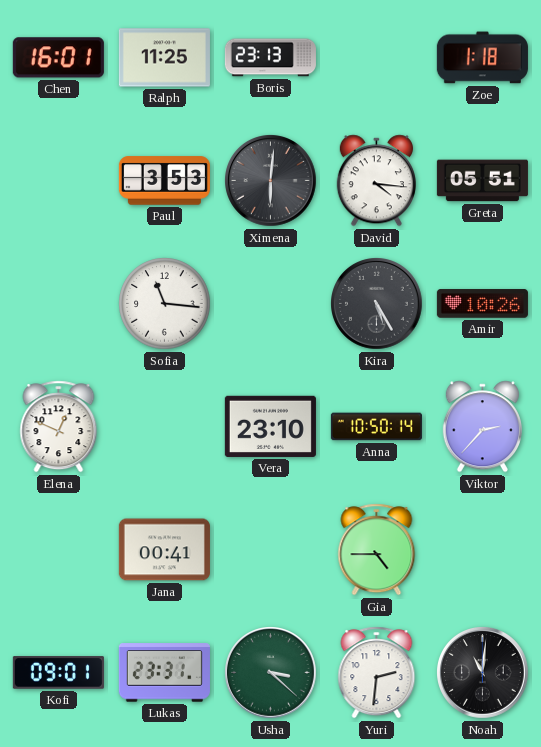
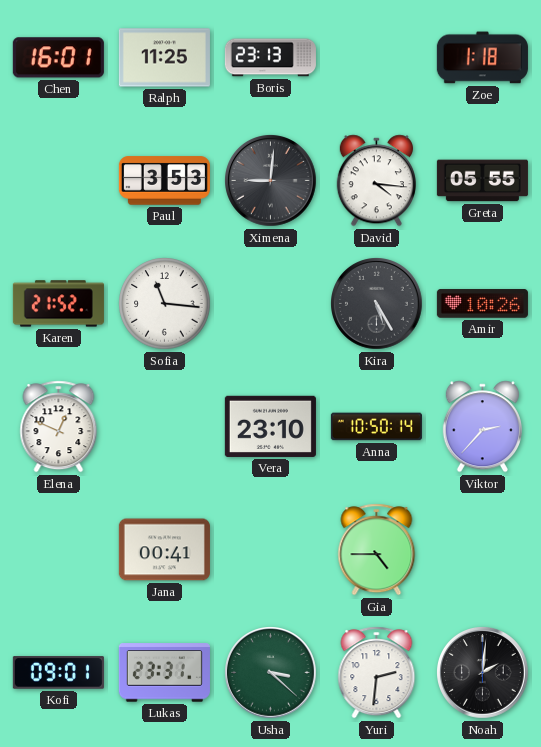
Ximena: 6:01 -> 9:01
Greta: 05:51 -> 05:55
Karen: none -> 21:52
Noah: 11:01 -> 2:01
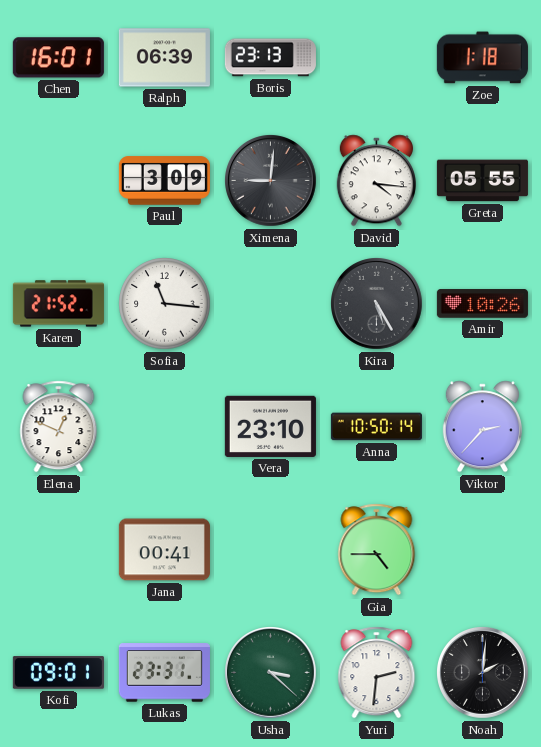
Ralph: 11:25 -> 06:39
Paul: 3:53 -> 3:09
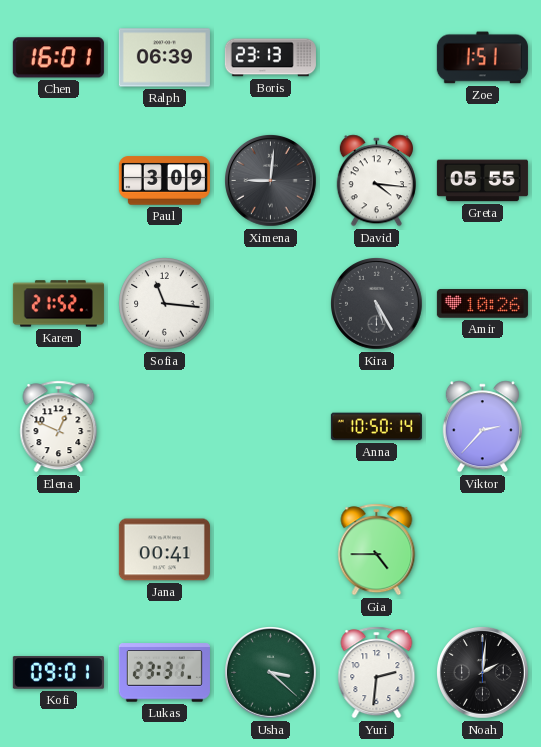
Zoe: 1:18 -> 1:51
Vera: 23:10 -> none
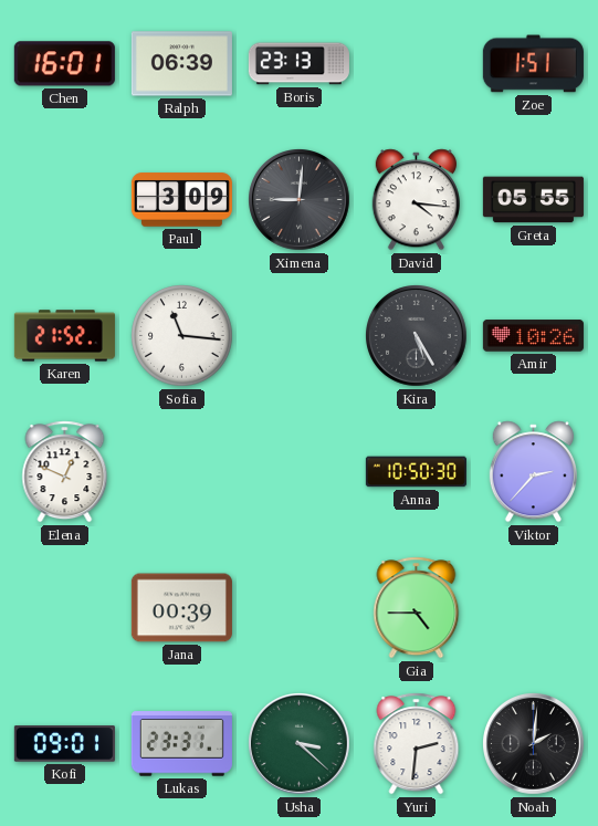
Anna: 10:50:14 -> 10:50:30
Jana: 00:41 -> 00:39
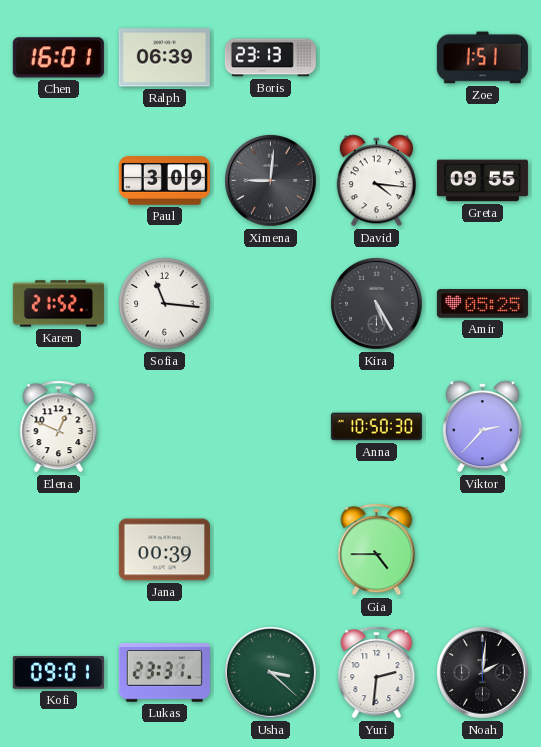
Greta: 05:55 -> 09:55
Amir: 10:26 -> 05:25
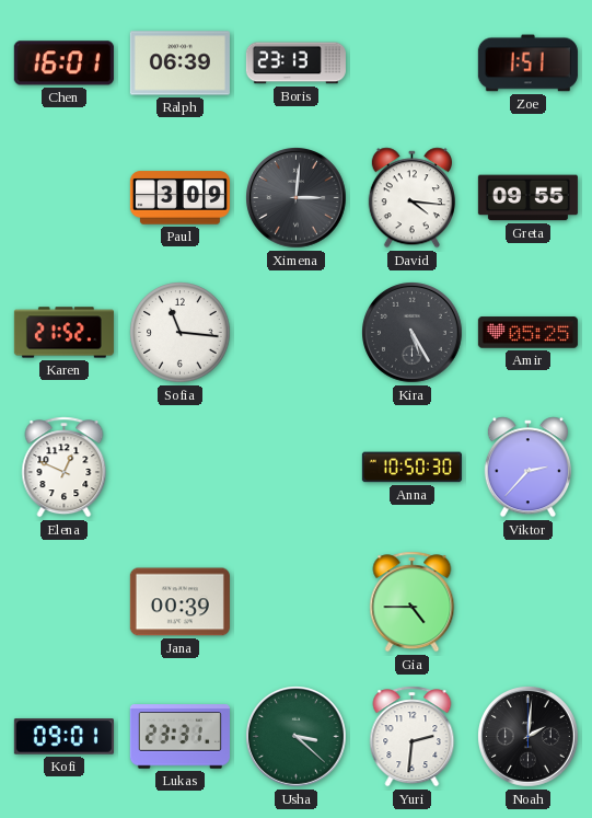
Ximena: 9:01 -> 3:01
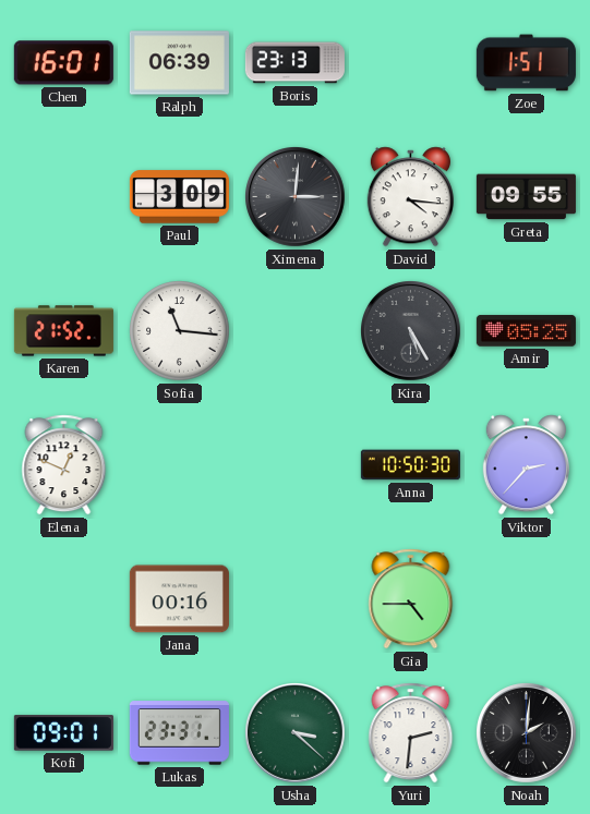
Jana: 00:39 -> 00:16
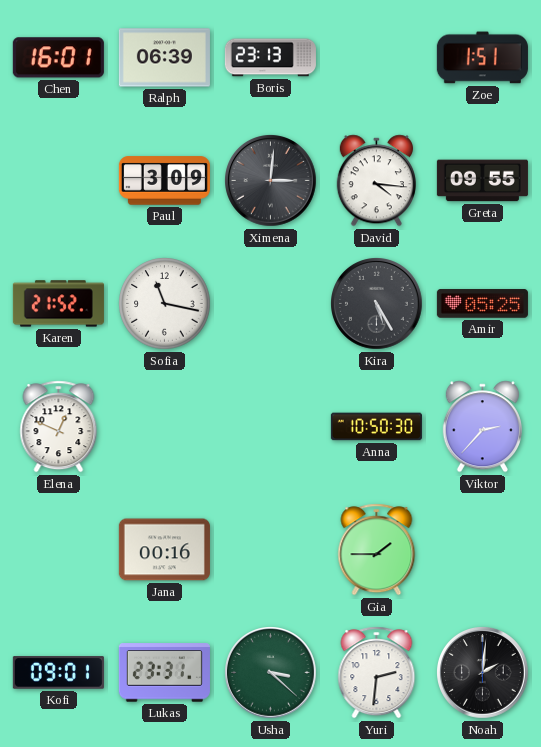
Sofia: 11:16 -> 11:17
Gia: 4:45 -> 1:45
